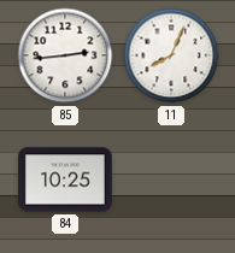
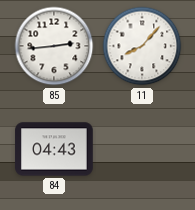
11: 8:04 -> 8:07
84: 10:25 -> 04:43
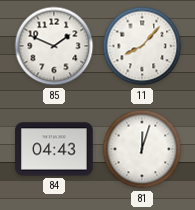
85: 2:44 -> 1:49
81: none -> 12:03
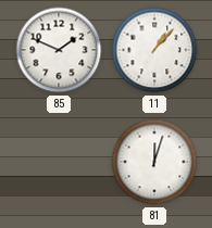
11: 8:07 -> 1:07
84: 04:43 -> none
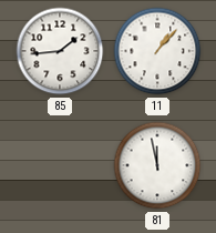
85: 1:49 -> 1:44
81: 12:03 -> 11:58
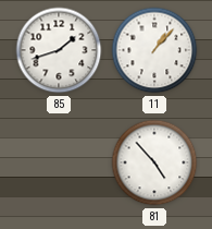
85: 1:44 -> 1:42
81: 11:58 -> 4:53
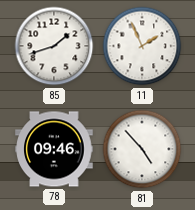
11: 1:07 -> 1:56
78: none -> 09:46
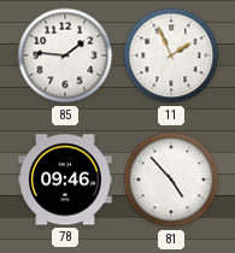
85: 1:42 -> 1:46
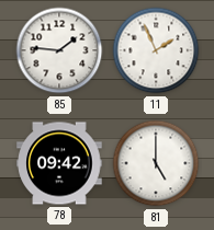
78: 09:46 -> 09:42
81: 4:53 -> 5:00
